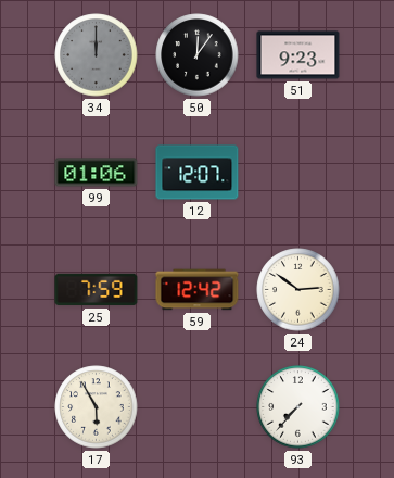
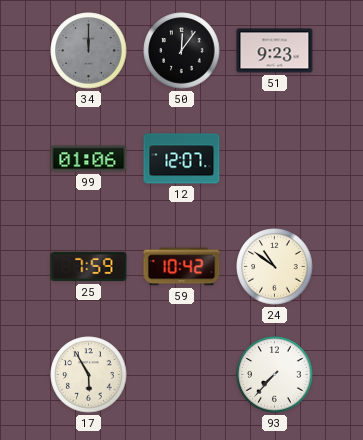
59: 12:42 -> 10:42
24: 2:51 -> 10:51
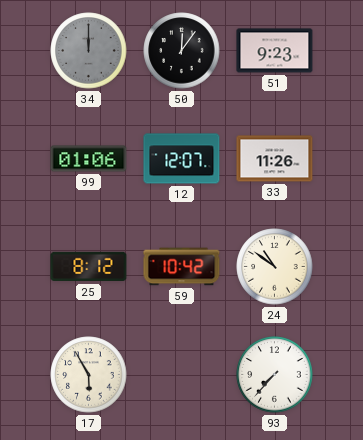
33: none -> 11:26
25: 7:59 -> 8:12
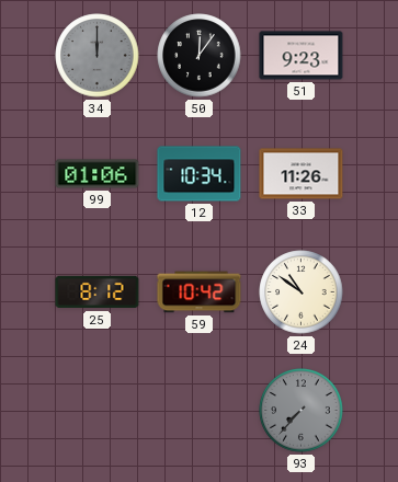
12: 12:07 -> 10:34
17: 5:55 -> none
93 dial: white -> grey
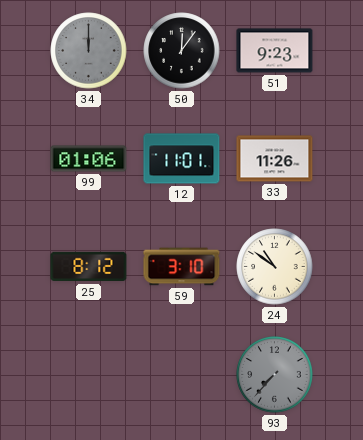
12: 10:34 -> 11:01
59: 10:42 -> 3:10
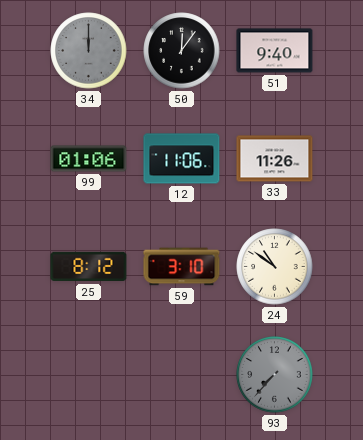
51: 9:23 -> 9:40
12: 11:01 -> 11:06
